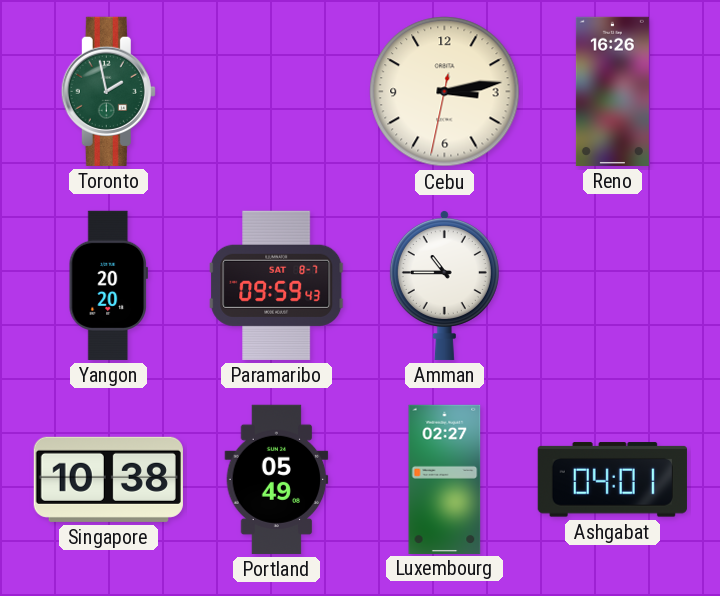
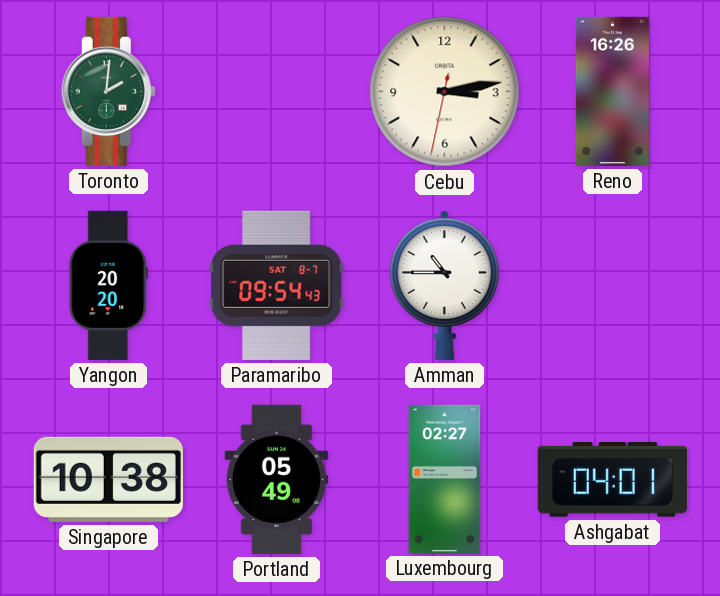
Toronto: 1:58 -> 2:01
Paramaribo: 09:59 -> 09:54
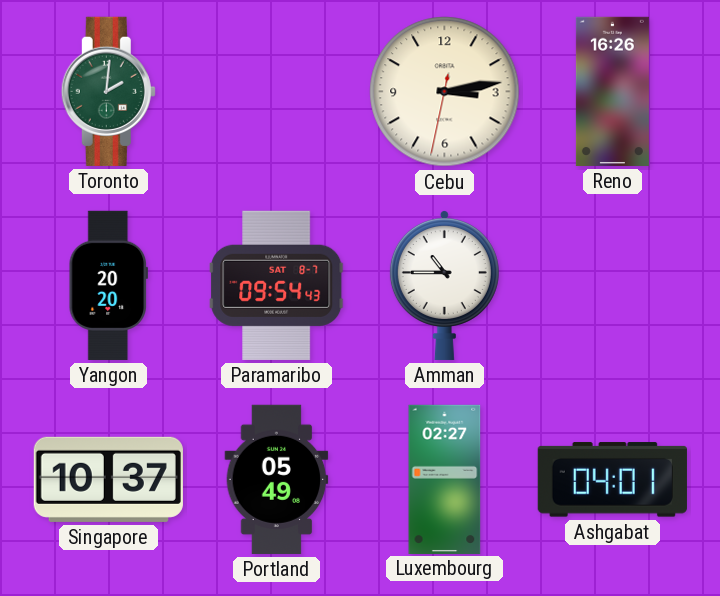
Singapore: 10:38 -> 10:37
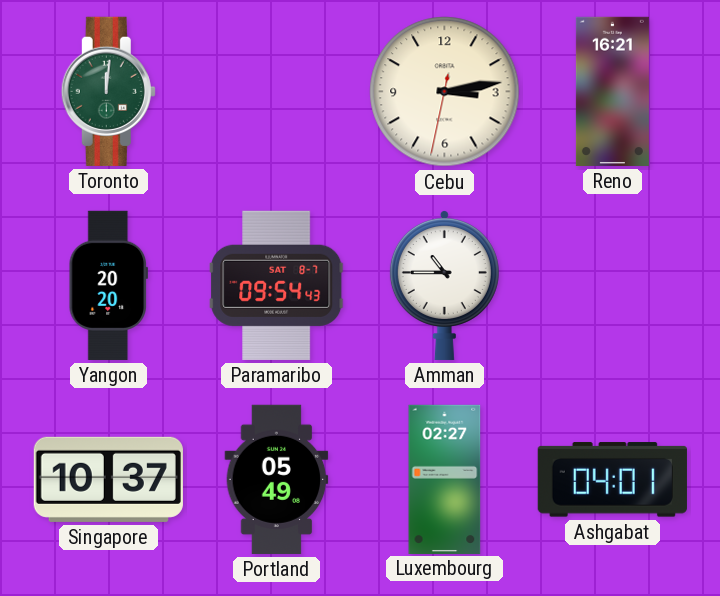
Toronto: 2:01 -> 12:01
Reno: 16:26 -> 16:21
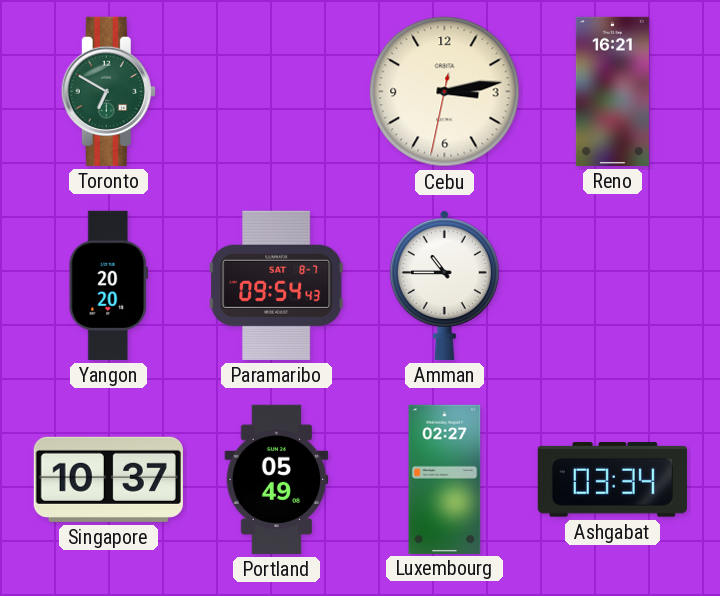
Toronto: 12:01 -> 6:50
Ashgabat: 04:01 -> 03:34
